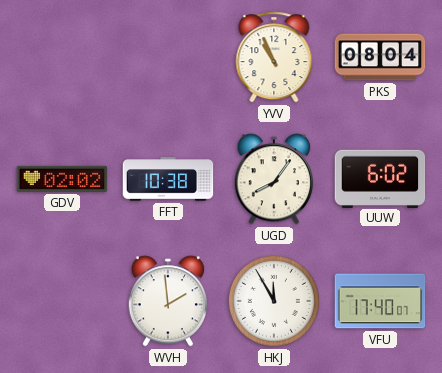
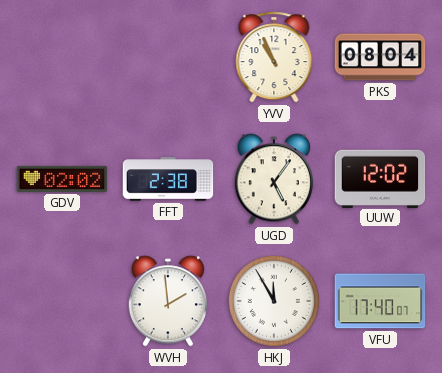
FFT: 10:38 -> 2:38
UGD: 8:06 -> 5:06
UUW: 6:02 -> 12:02
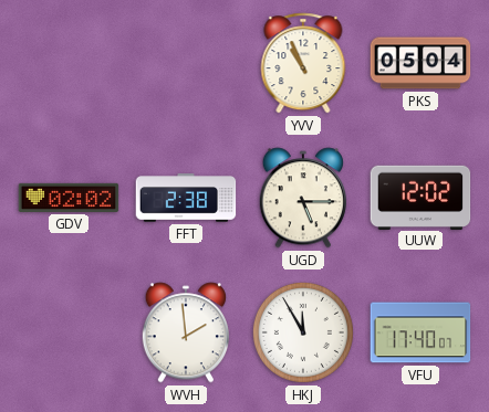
PKS: 08:04 -> 05:04
UGD: 5:06 -> 5:15
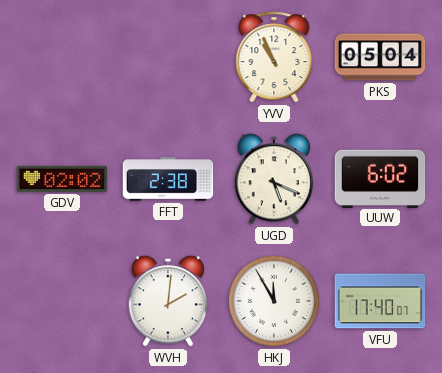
UGD: 5:15 -> 5:19
UUW: 12:02 -> 6:02
WVH: 1:59 -> 2:01
